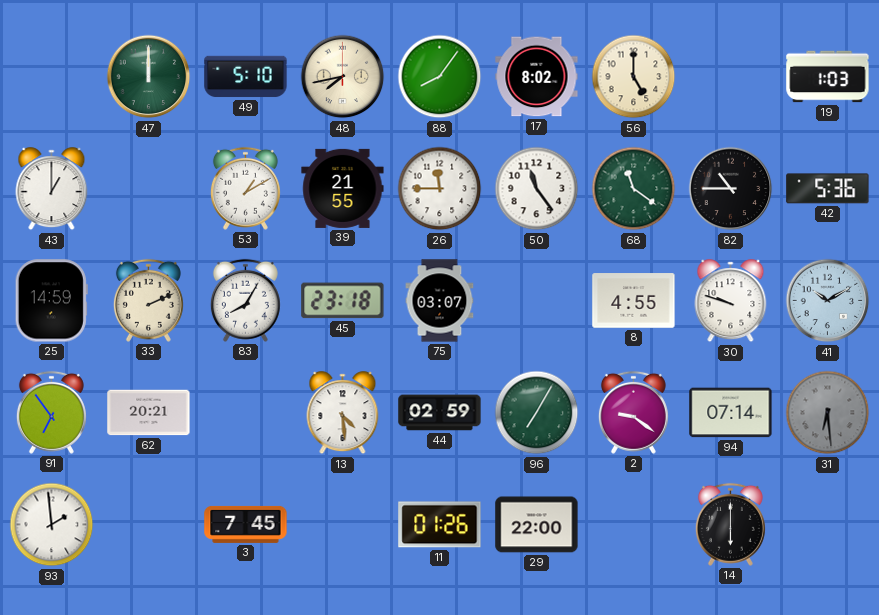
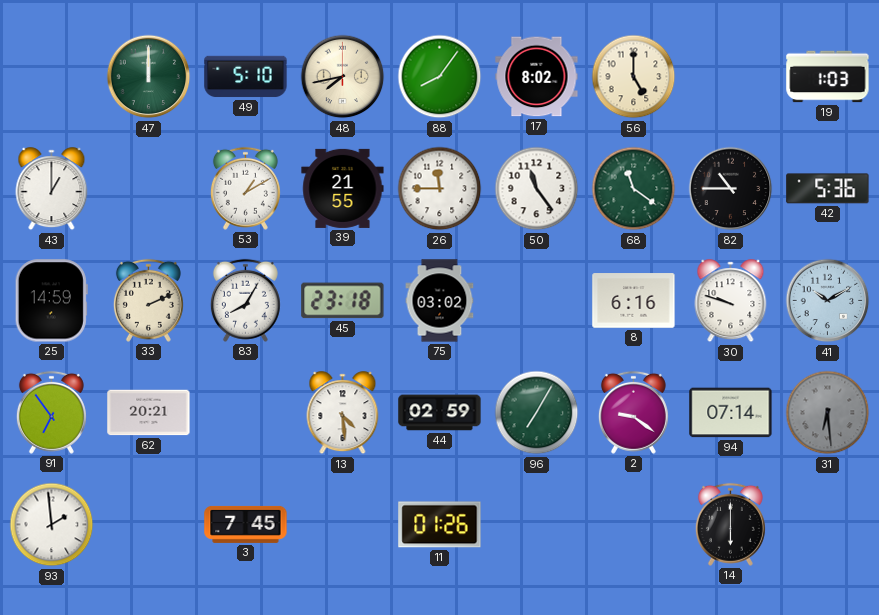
75: 03:07 -> 03:02
8: 4:55 -> 6:16
29: 22:00 -> none
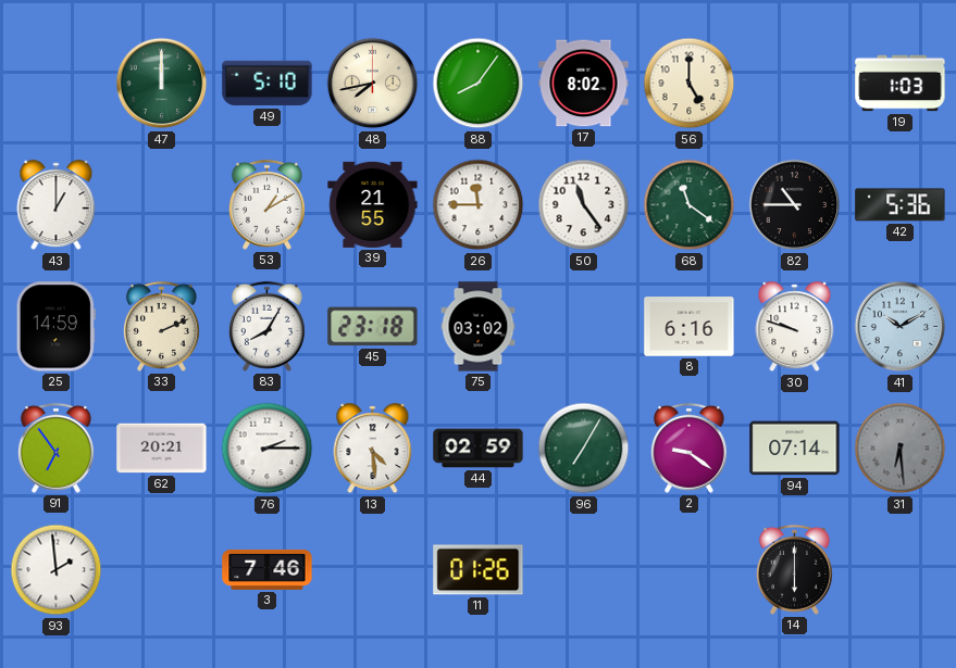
76: none -> 2:15
3: 7:45 -> 7:46
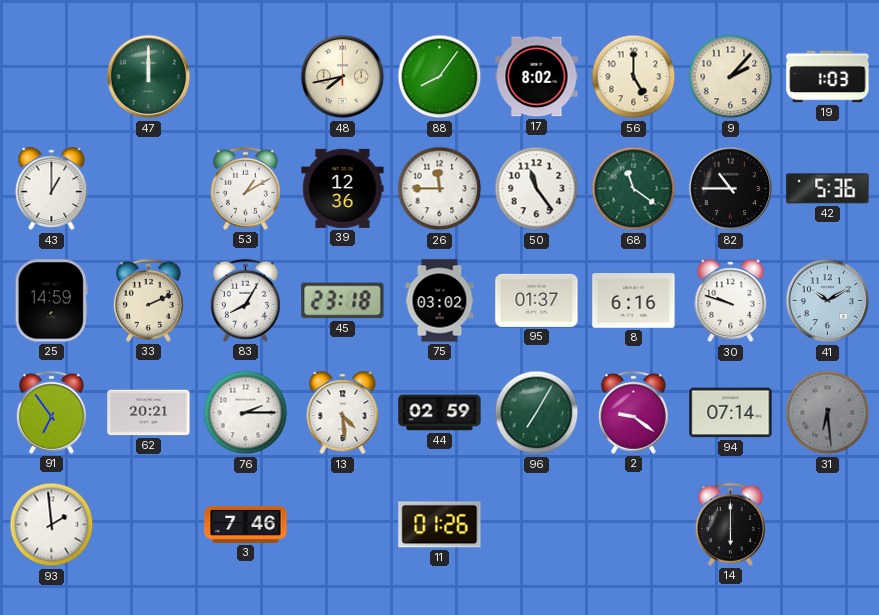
49: 5:10 -> none
9: none -> 2:07
39: 21:55 -> 12:36
95: none -> 01:37
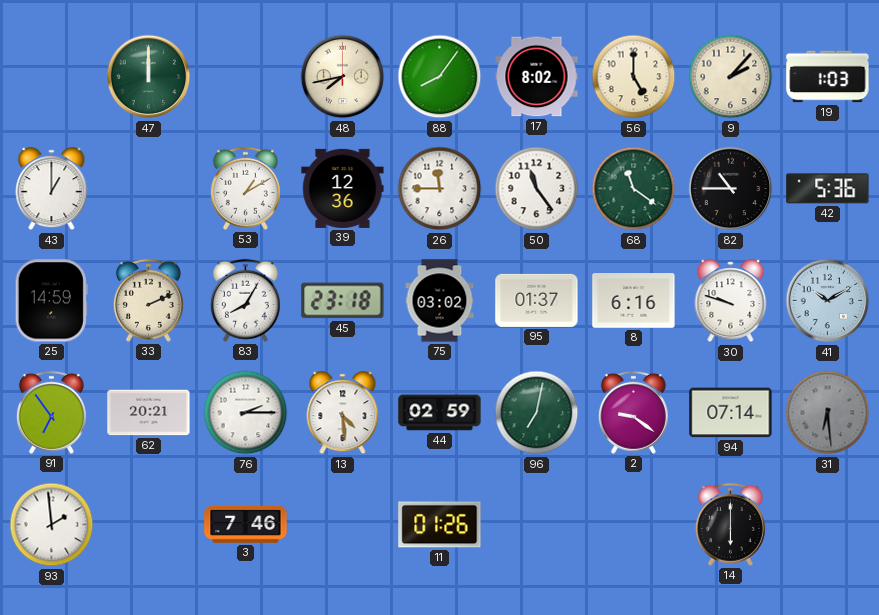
96: 7:05 -> 7:02
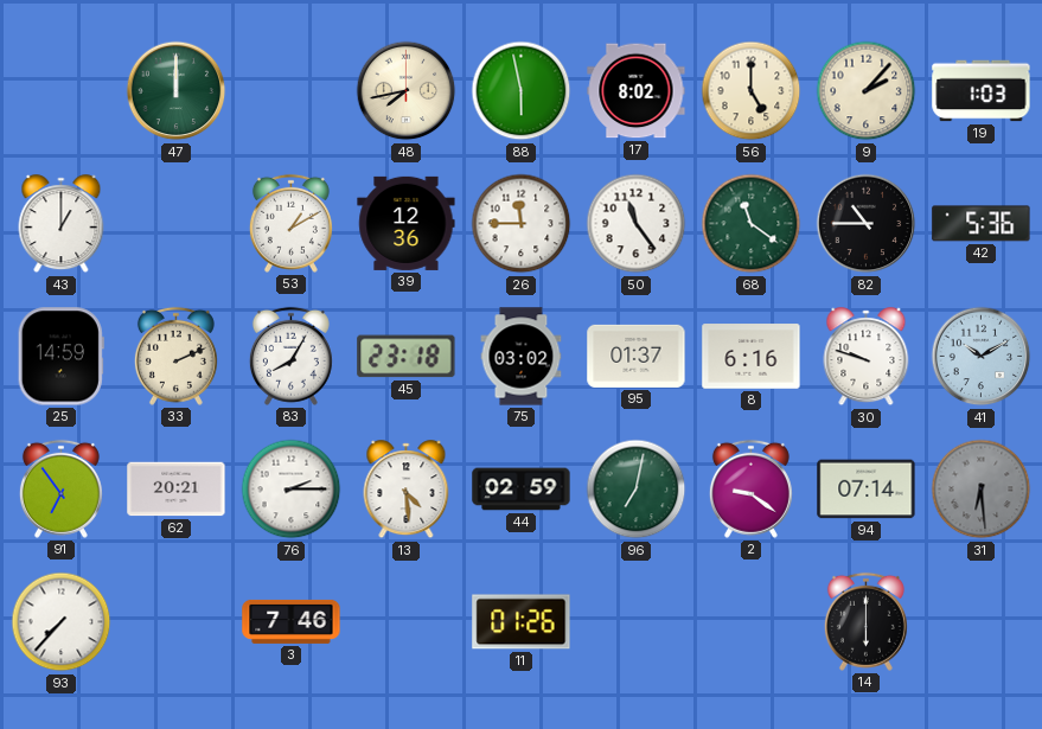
88: 8:06 -> 5:58
93: 1:59 -> 7:37
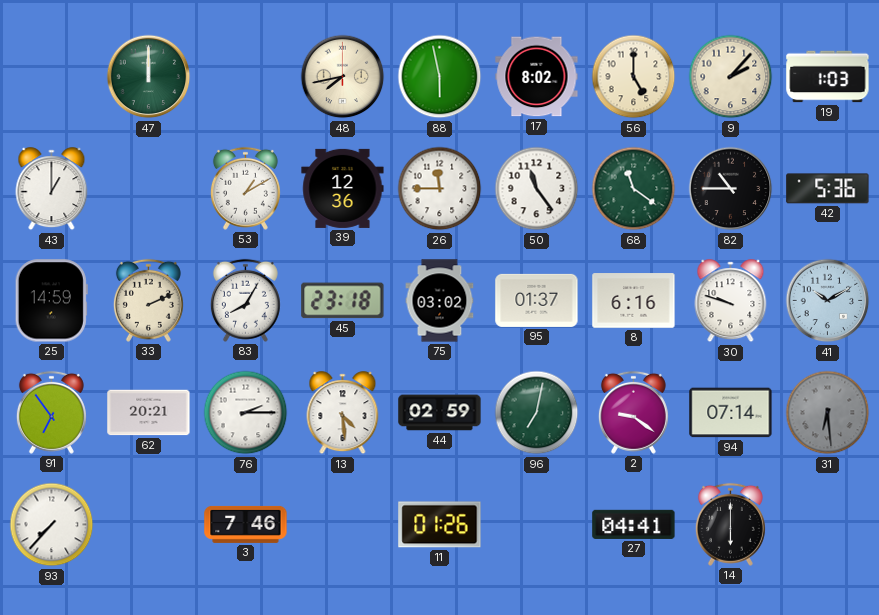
27: none -> 04:41
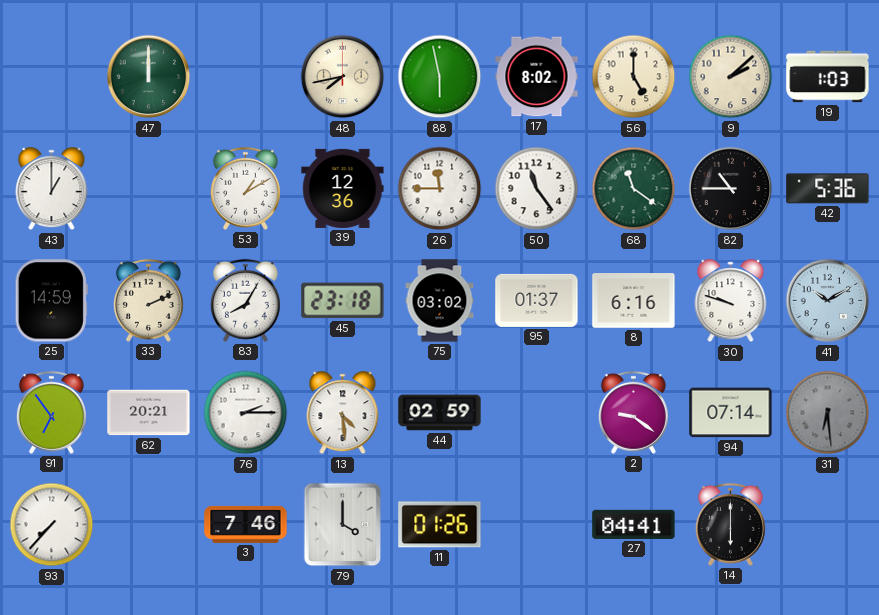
9: 2:07 -> 2:08
96: 7:02 -> none
79: none -> 4:00
